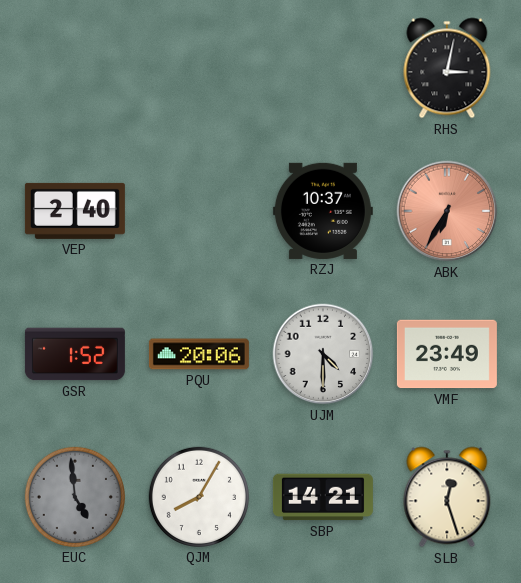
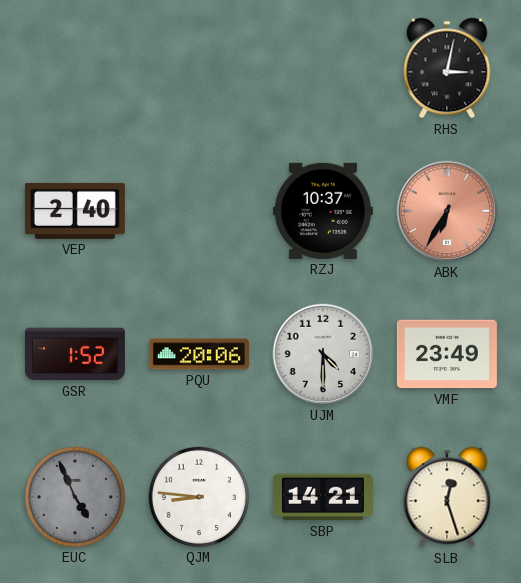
EUC: 4:59 -> 4:56
QJM: 8:05 -> 8:46
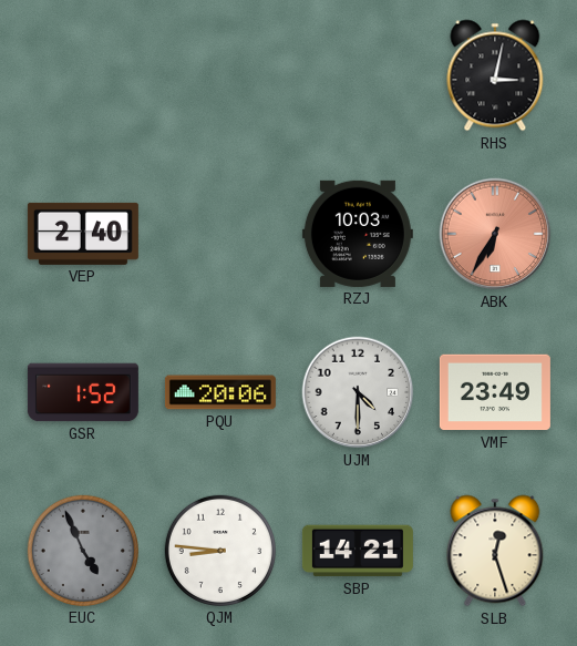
RZJ: 10:37 -> 10:03
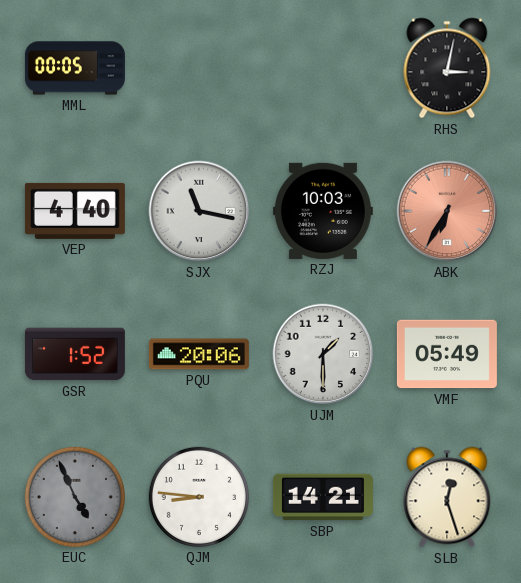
MML: none -> 00:05
VEP: 2:40 -> 4:40
SJX: none -> 11:17
UJM: 4:30 -> 1:30
VMF: 23:49 -> 05:49
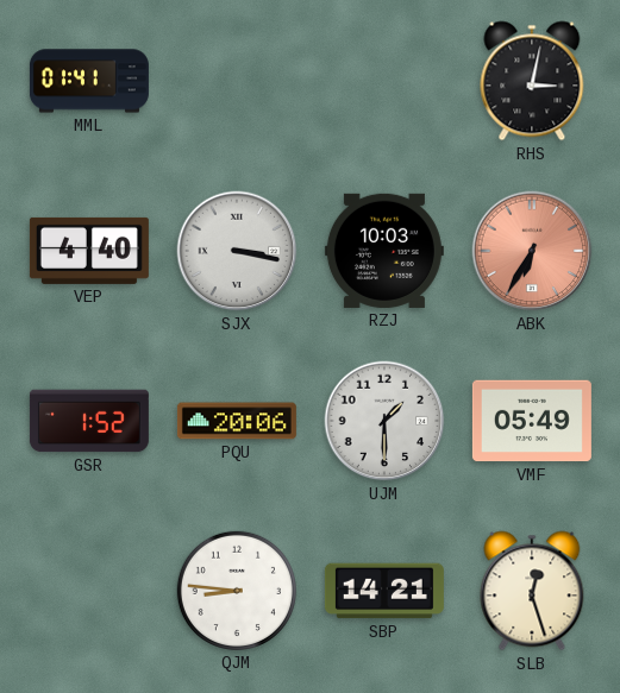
MML: 00:05 -> 01:41
SJX: 11:17 -> 3:17
EUC: 4:56 -> none
